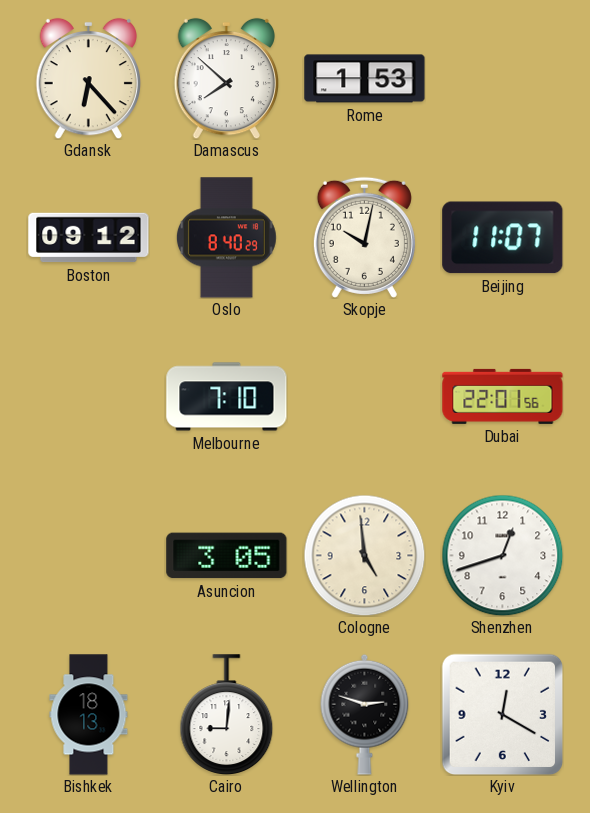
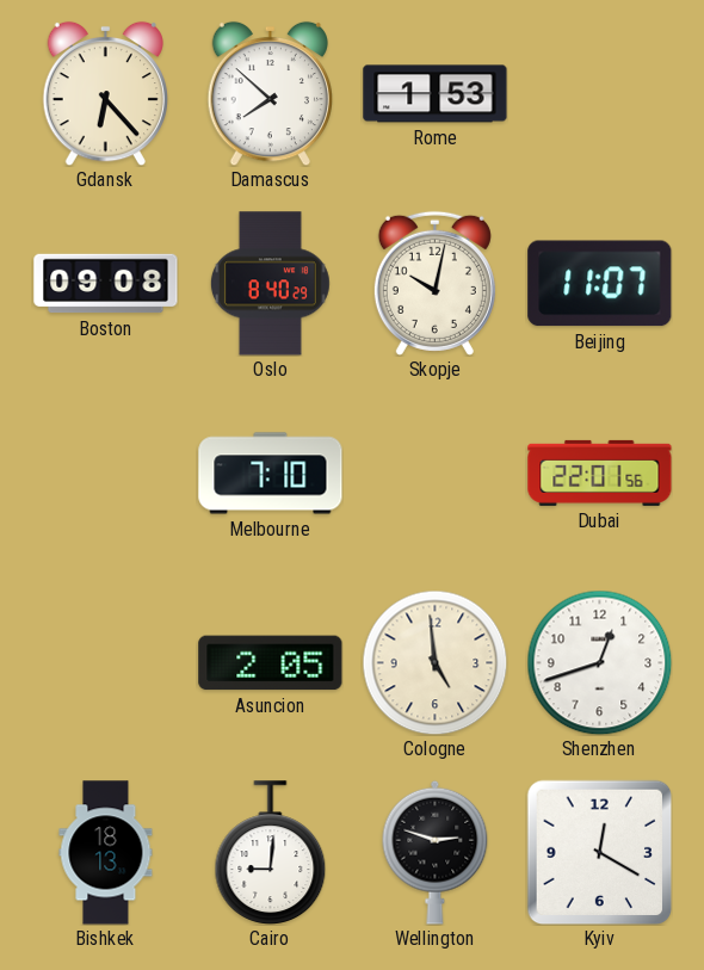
Boston: 09:12 -> 09:08
Asuncion: 3:05 -> 2:05
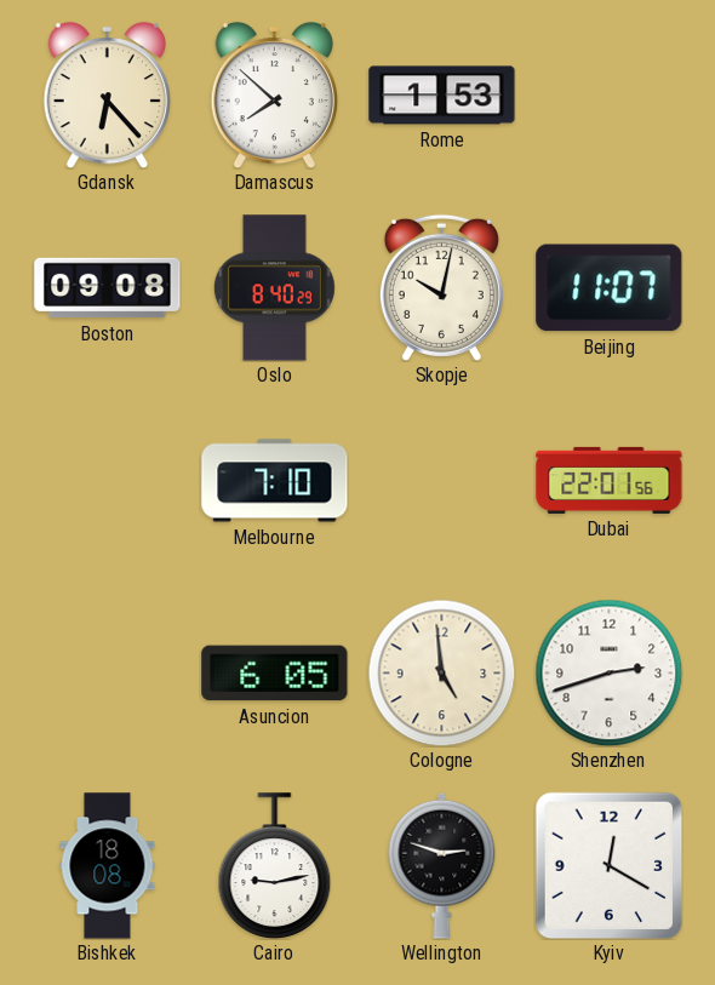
Asuncion: 2:05 -> 6:05
Shenzhen: 12:42 -> 2:42
Bishkek: 18:13 -> 18:08
Cairo: 9:01 -> 9:13
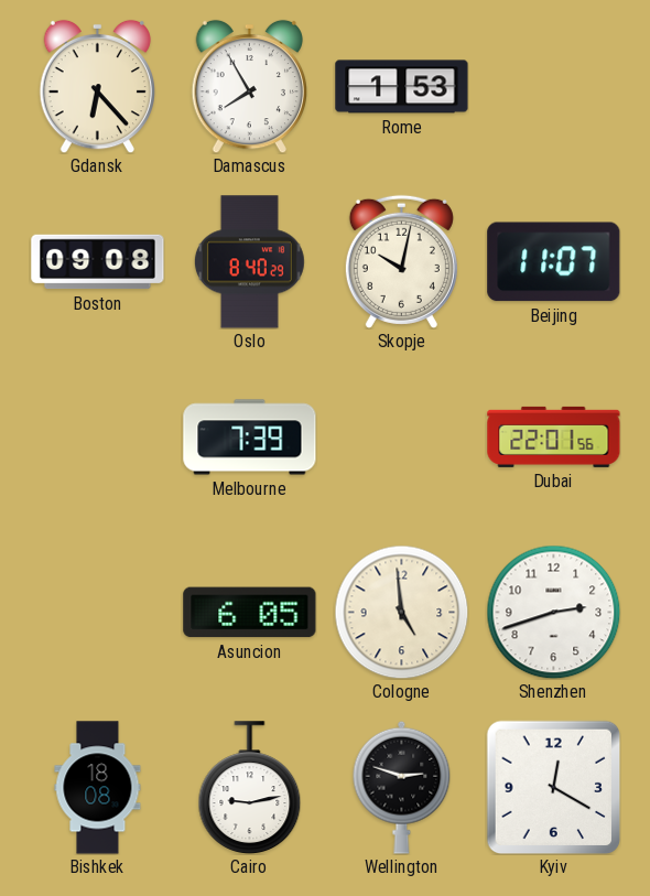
Damascus: 7:52 -> 7:55
Melbourne: 7:10 -> 7:39
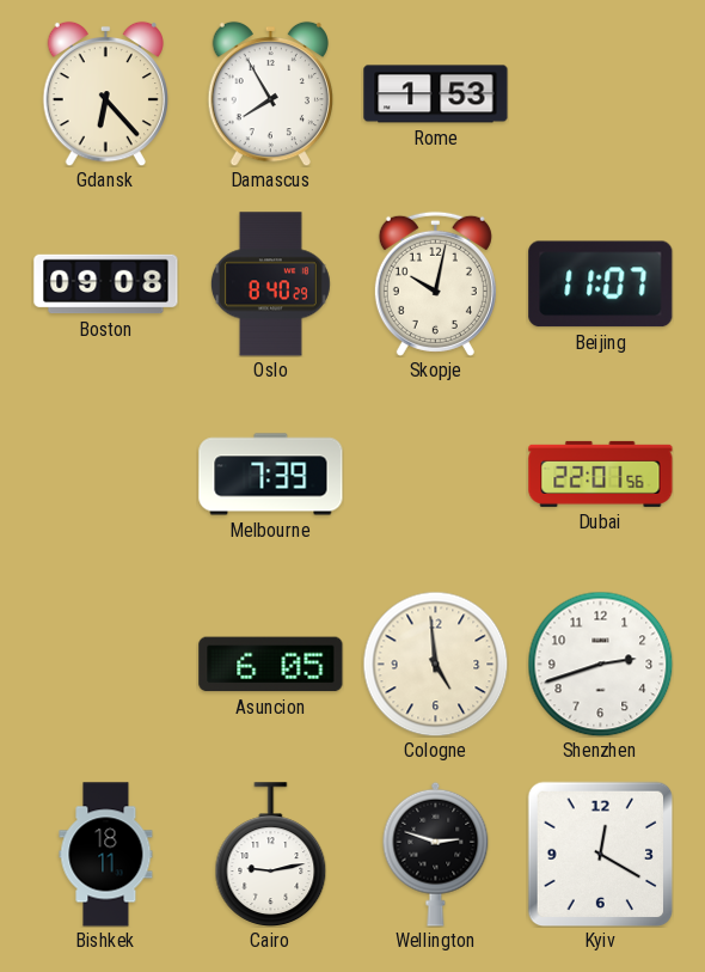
Bishkek: 18:08 -> 18:11
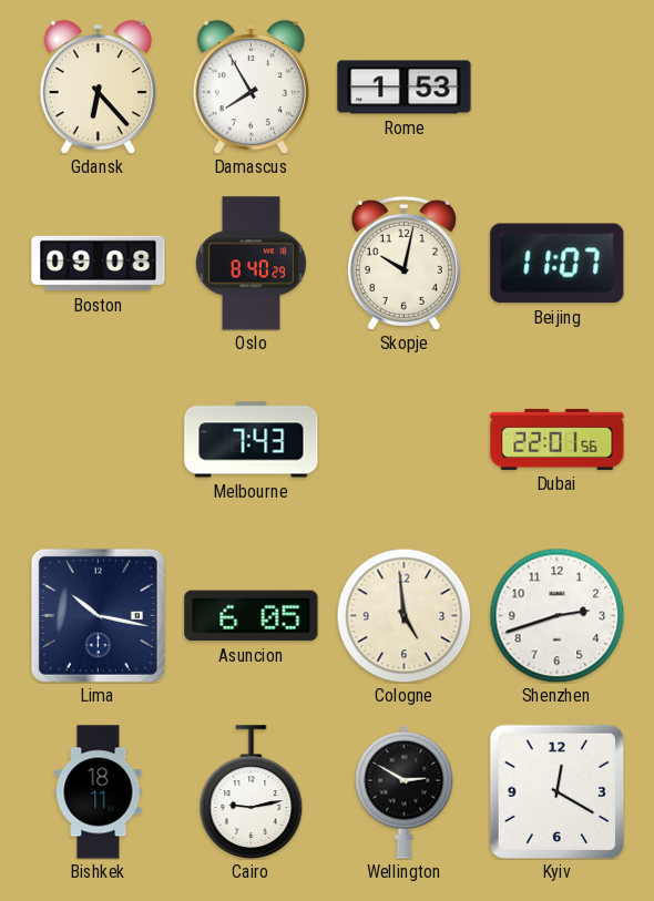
Melbourne: 7:39 -> 7:43
Lima: none -> 10:17
Wellington: 2:48 -> 2:50
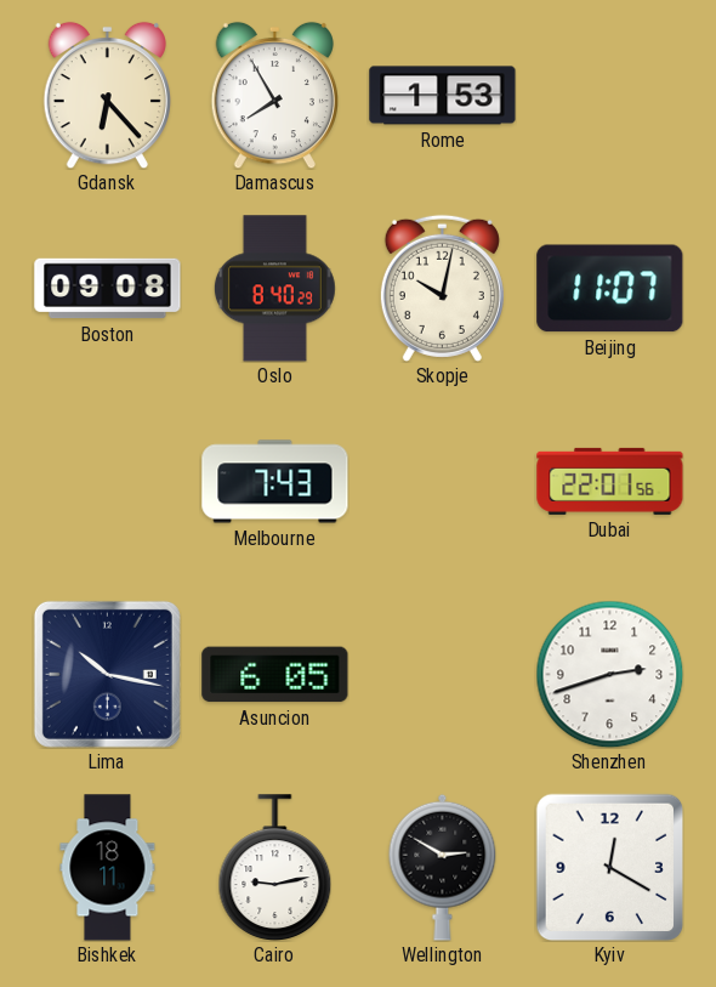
Cologne: 4:59 -> none
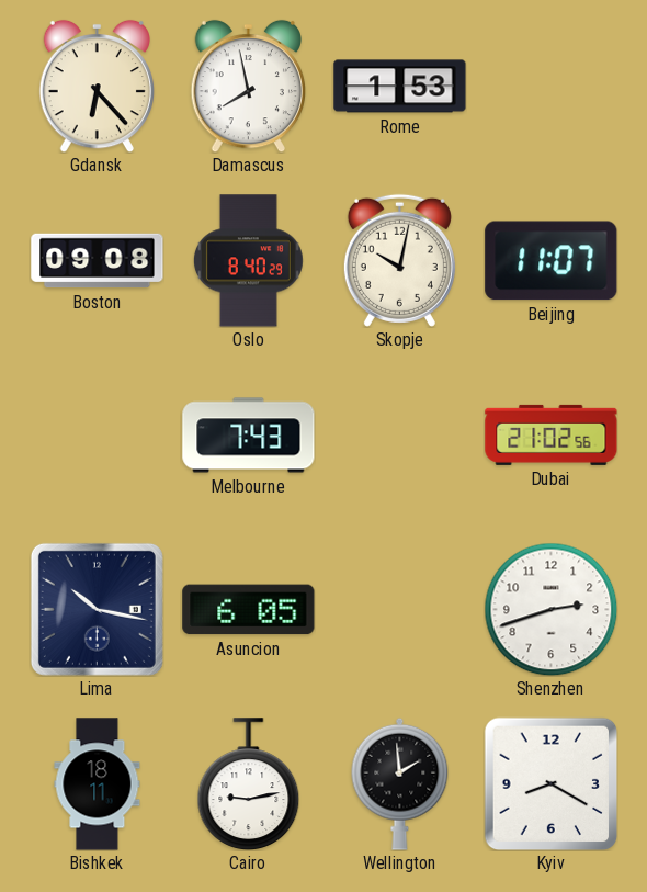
Damascus: 7:55 -> 7:58
Dubai: 22:01 -> 21:02
Wellington: 2:50 -> 1:59
Kyiv: 12:20 -> 8:20
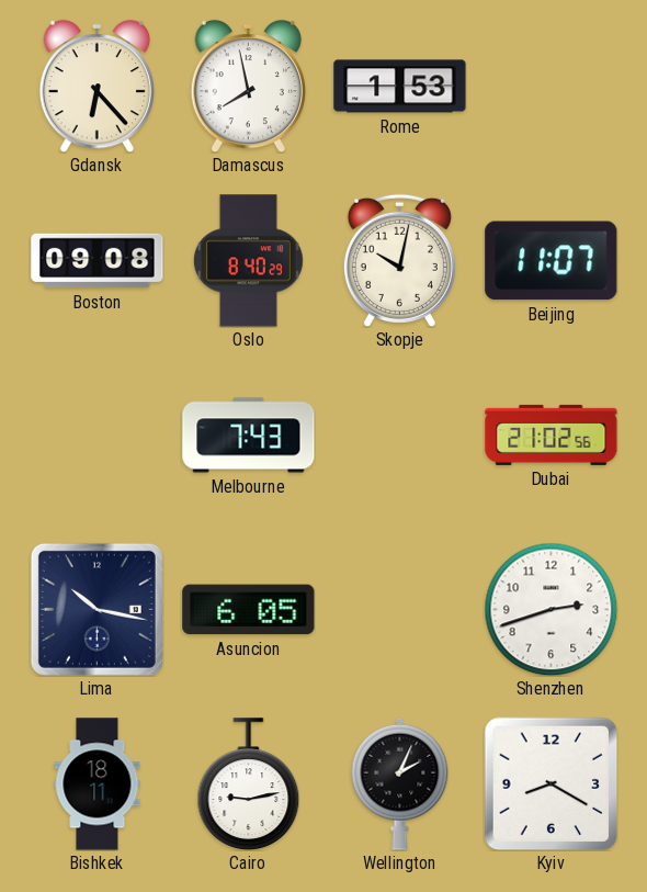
Wellington: 1:59 -> 2:04
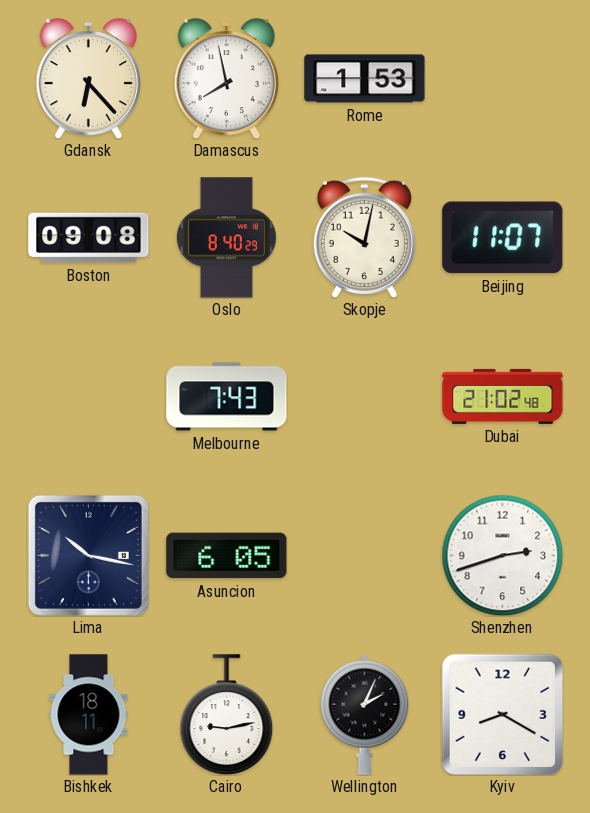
Dubai: 21:02:56 -> 21:02:48
